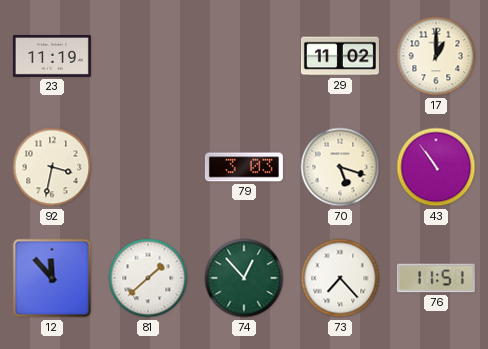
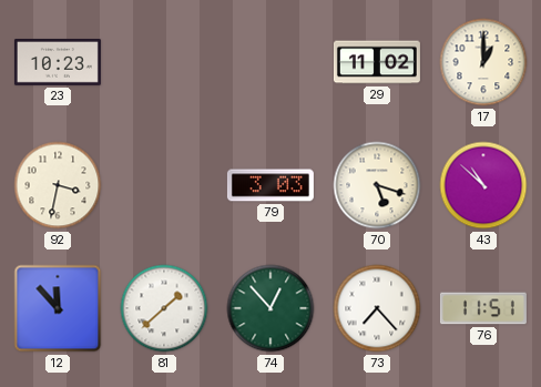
23: 11:19 -> 10:23
43: 10:54 -> 10:52
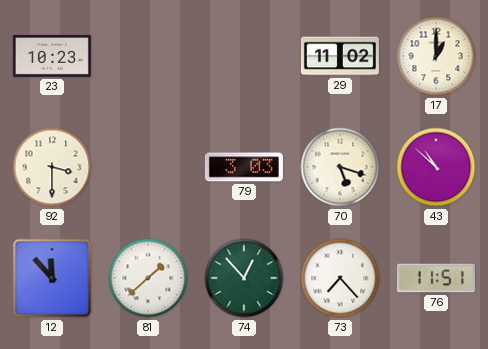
92: 3:32 -> 3:30
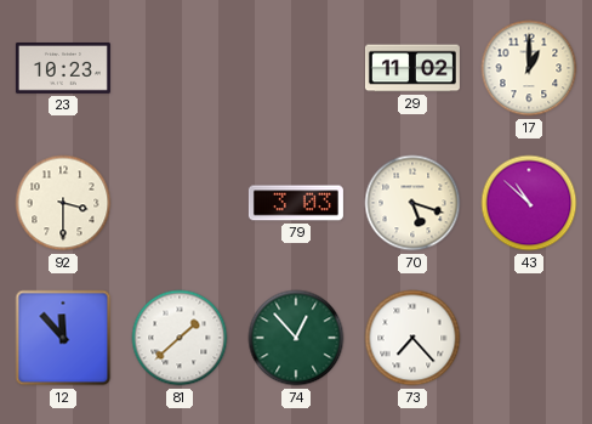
76: 11:51 -> none
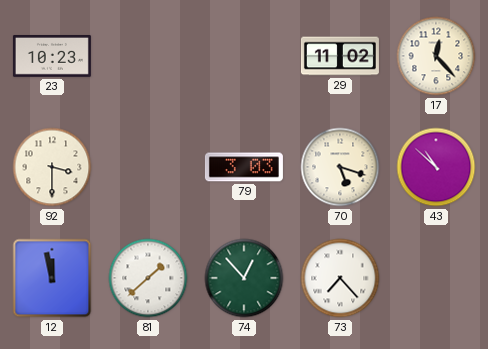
17: 1:00 -> 12:23
12: 11:53 -> 11:58
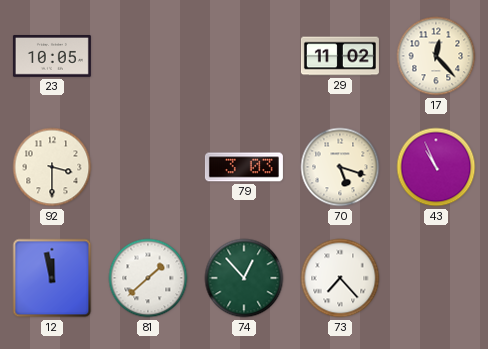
23: 10:23 -> 10:05
43: 10:52 -> 10:56
